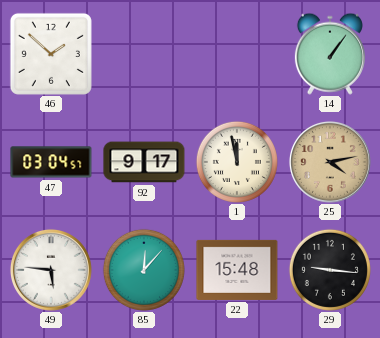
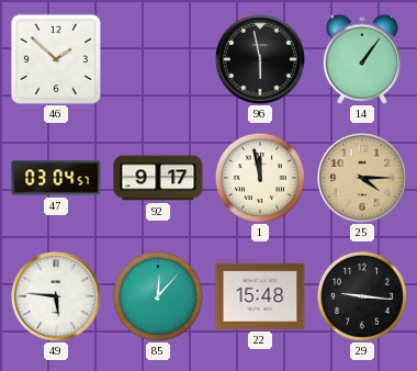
96: none -> 5:58
25: 4:13 -> 4:15
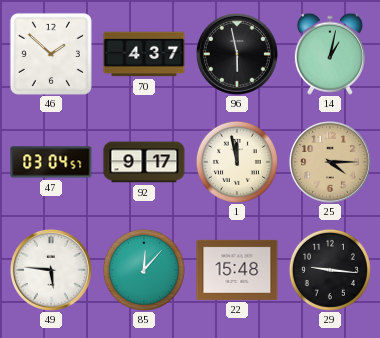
70: none -> 4:37
14: 1:06 -> 1:02
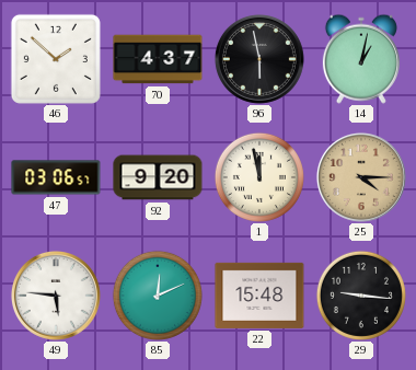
47: 03:04 -> 03:06
92: 9:17 -> 9:20
85: 12:07 -> 12:11
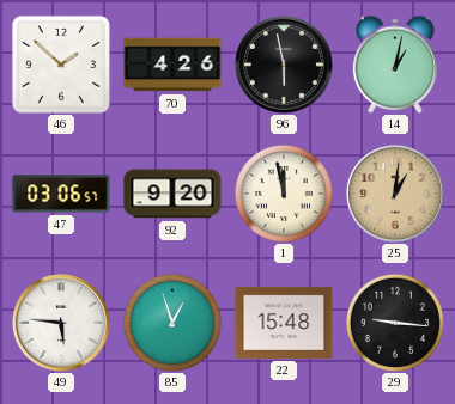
70: 4:37 -> 4:26
25: 4:15 -> 1:01
85: 12:11 -> 12:57
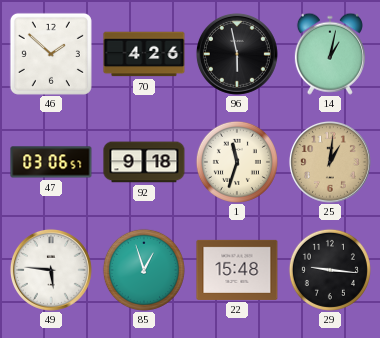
92: 9:20 -> 9:18
1: 11:58 -> 11:33
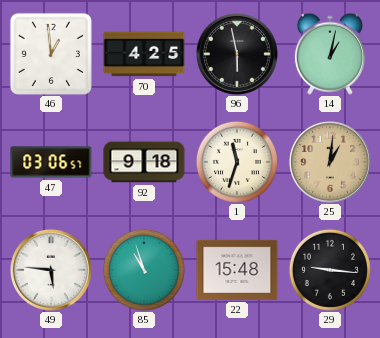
46: 1:52 -> 12:59
70: 4:26 -> 4:25
85: 12:57 -> 10:57
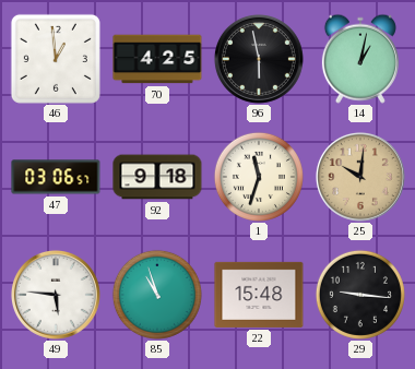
25: 1:01 -> 10:01
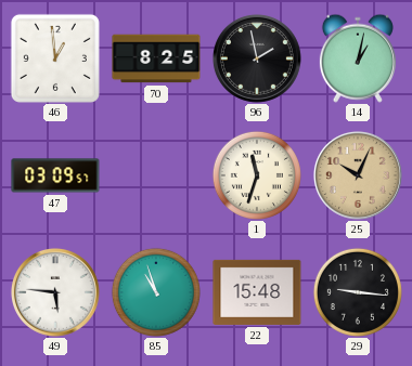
70: 4:25 -> 8:25
96: 5:58 -> 1:58
47: 03:06 -> 03:09
92: 9:18 -> none
25: 10:01 -> 10:04
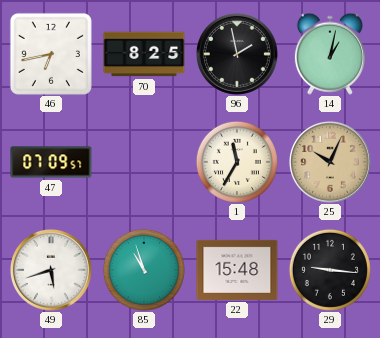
46: 12:59 -> 6:43
47: 03:09 -> 07:09
1: 11:33 -> 11:35
49: 5:46 -> 5:42
